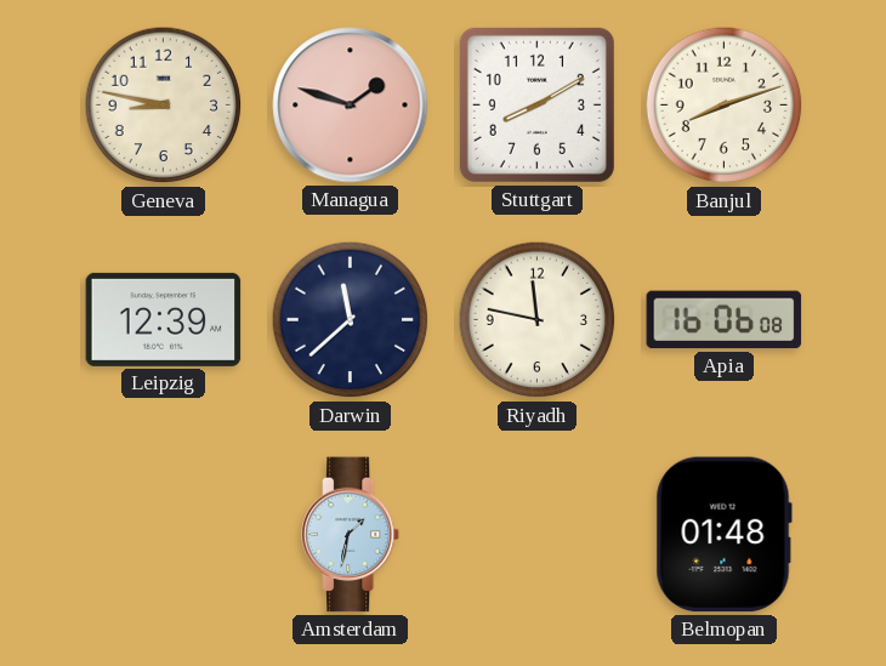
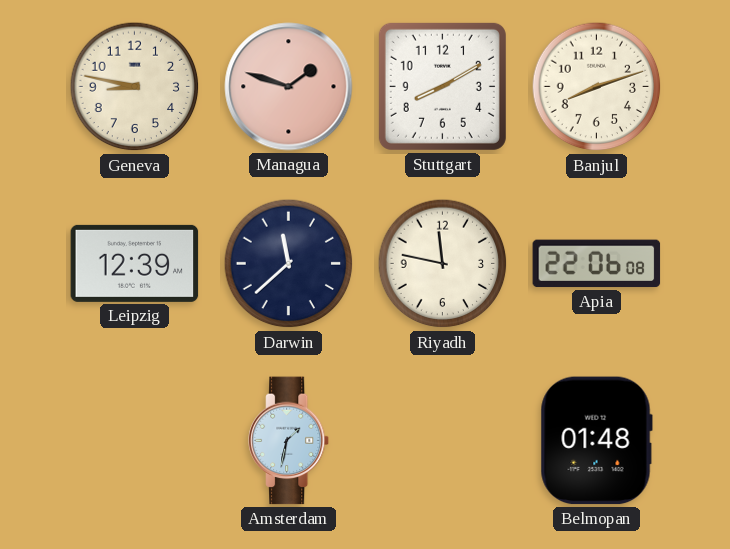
Apia: 16:06 -> 22:06
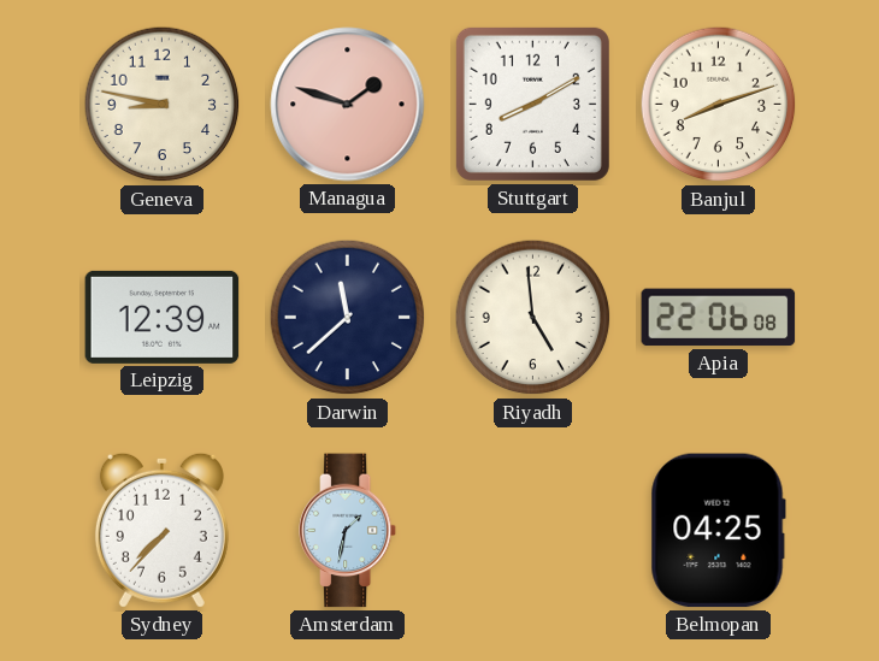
Riyadh: 11:47 -> 4:59
Sydney: none -> 7:37
Belmopan: 01:48 -> 04:25
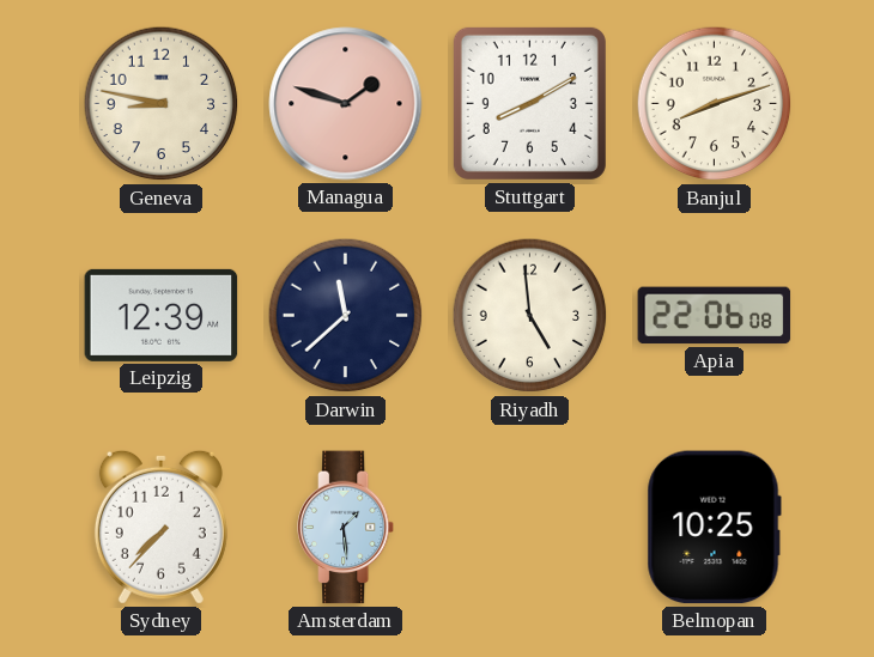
Amsterdam: 1:32 -> 1:29
Belmopan: 04:25 -> 10:25
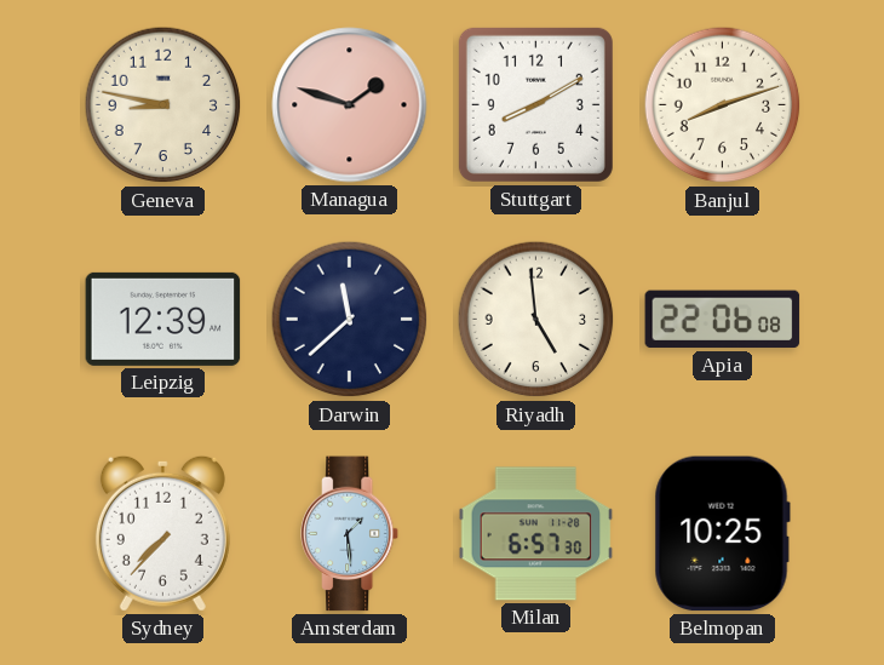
Milan: none -> 6:57
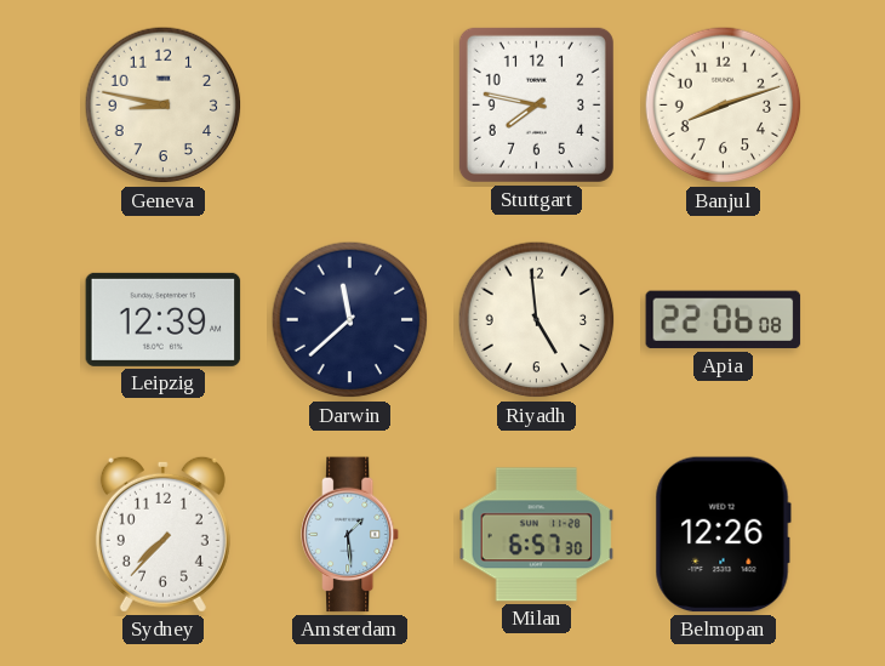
Managua: 1:48 -> none
Stuttgart: 8:10 -> 7:47
Belmopan: 10:25 -> 12:26
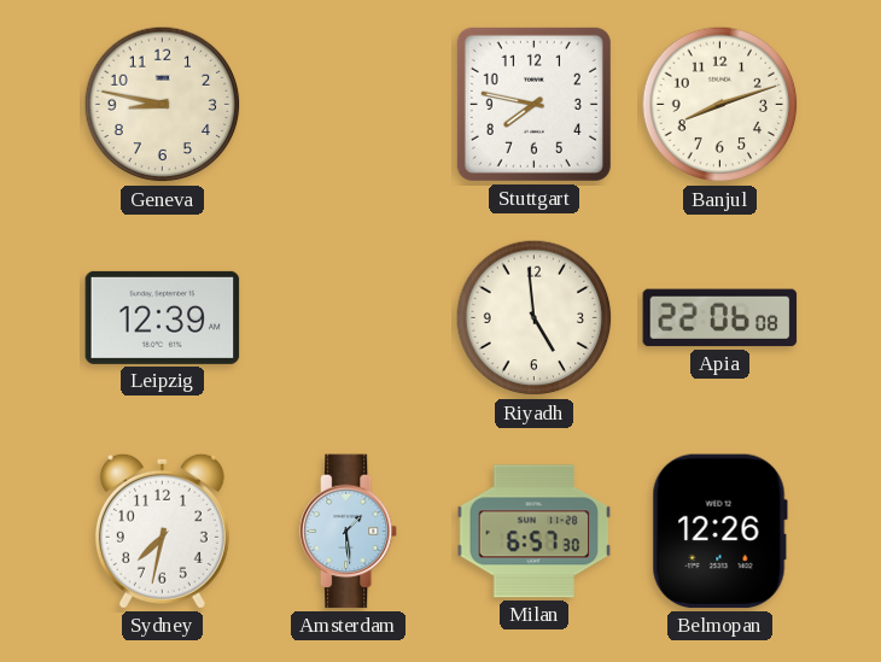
Darwin: 11:38 -> none
Sydney: 7:37 -> 7:32
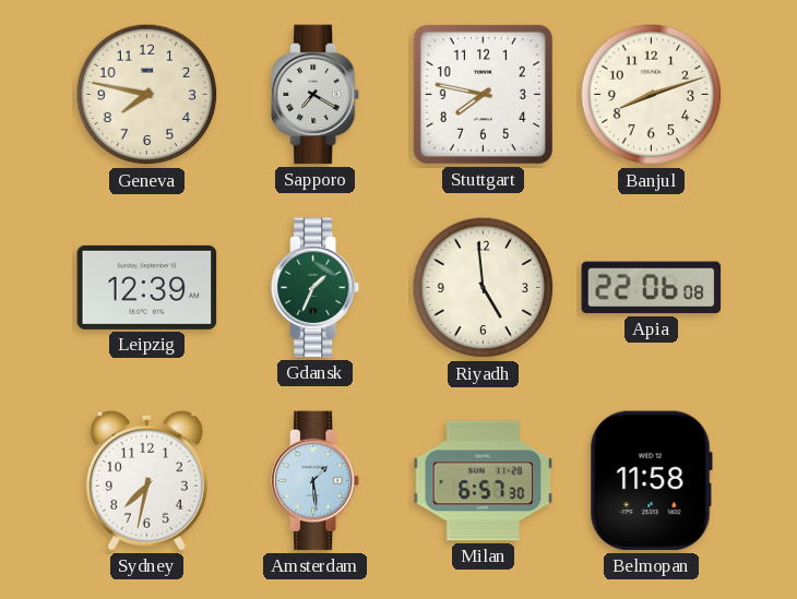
Geneva: 8:47 -> 7:47
Sapporo: none -> 7:20
Gdansk: none -> 1:34
Belmopan: 12:26 -> 11:58
